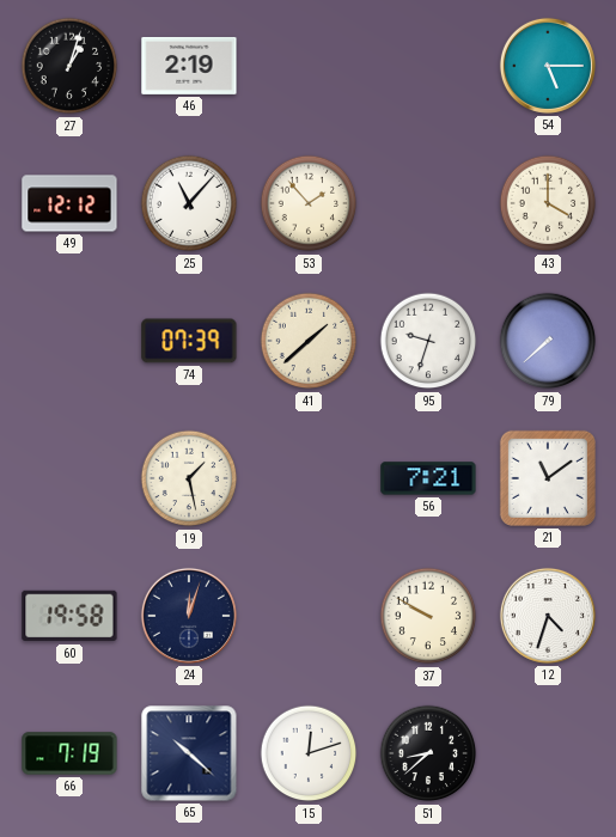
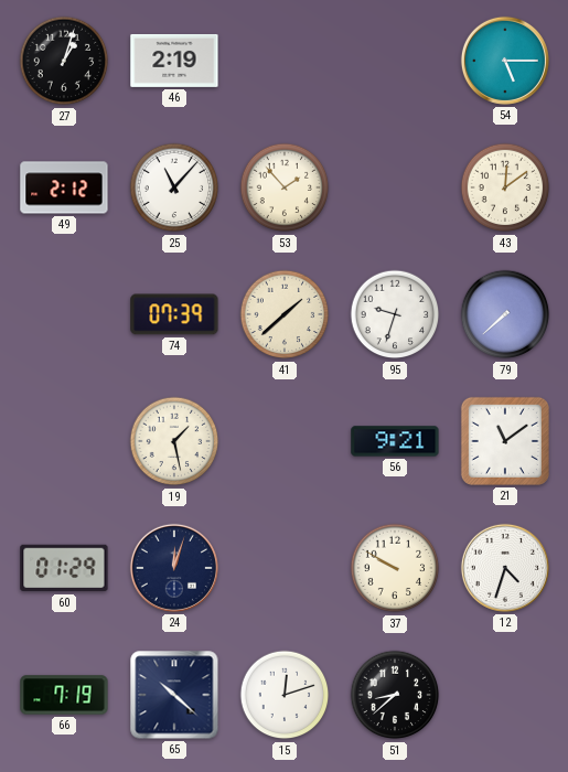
49: 12:12 -> 2:12
43: 4:00 -> 12:09
56: 7:21 -> 9:21
60: 19:58 -> 01:29
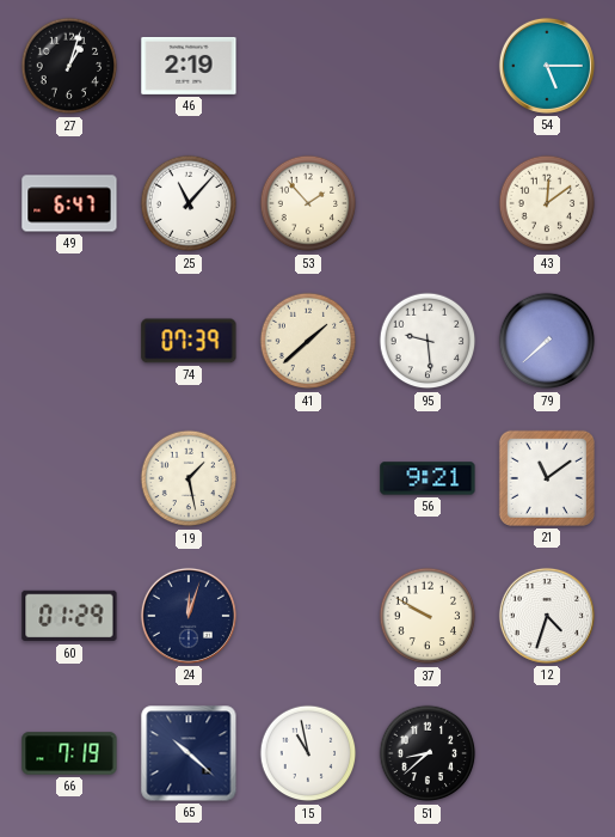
49: 2:12 -> 6:47
95: 9:33 -> 9:29
15: 12:12 -> 10:58
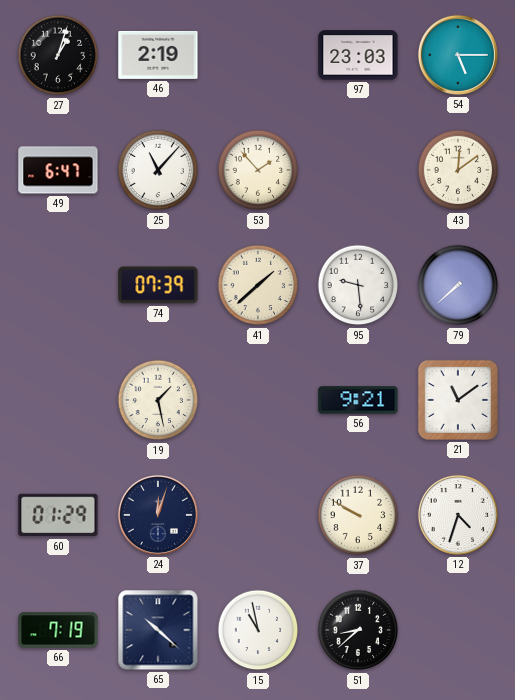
97: none -> 23:03
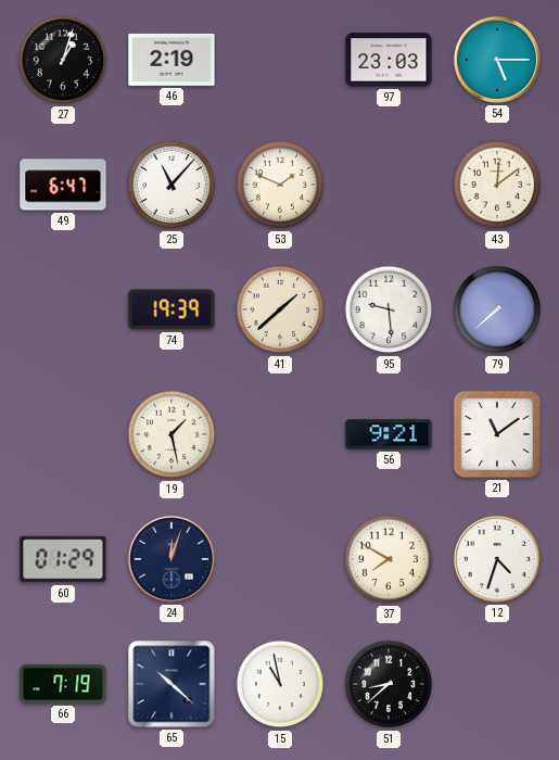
53: 1:53 -> 1:49
74: 07:39 -> 19:39
37: 9:50 -> 7:50
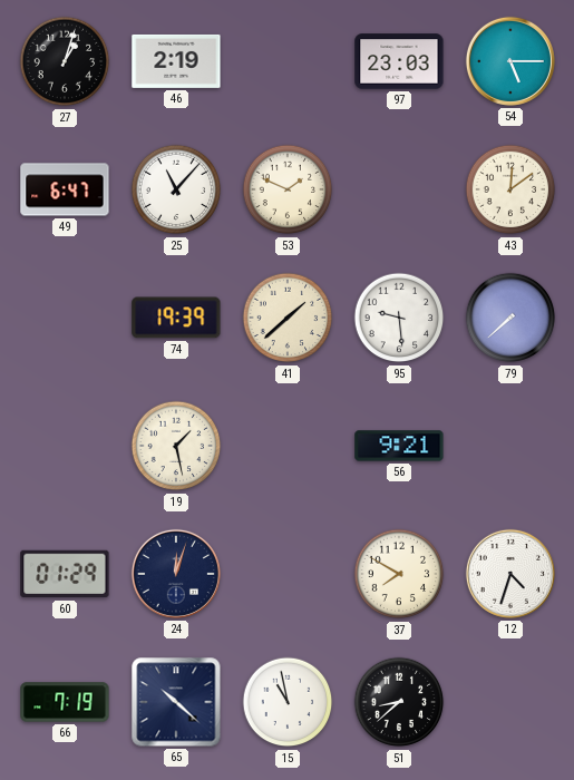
21: 11:09 -> none
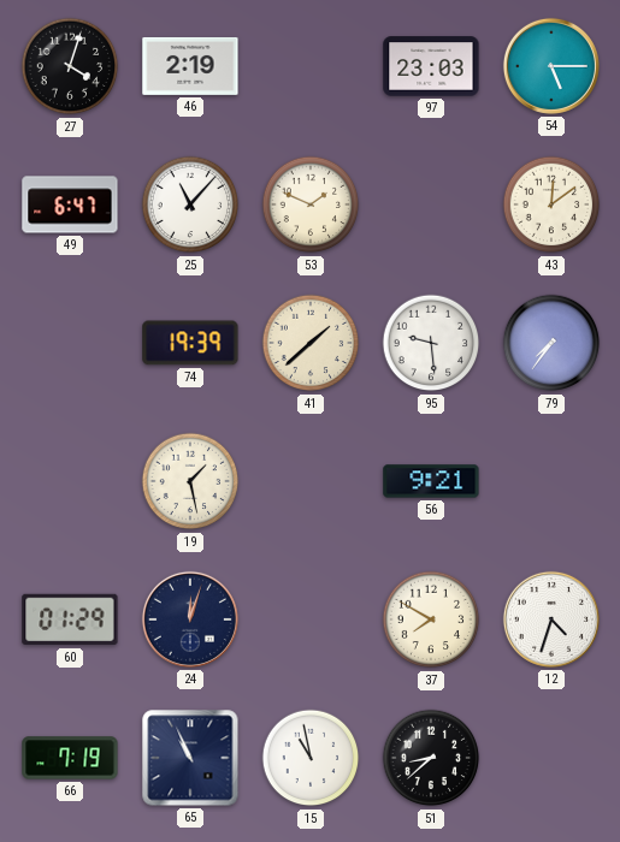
27: 1:03 -> 4:03
79: 7:38 -> 7:36
65: 10:22 -> 10:56
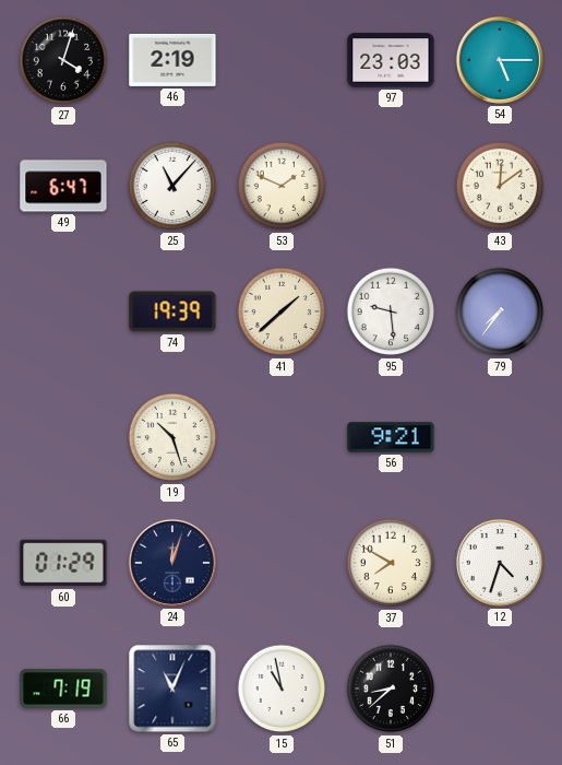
19: 1:28 -> 10:27
65: 10:56 -> 11:04
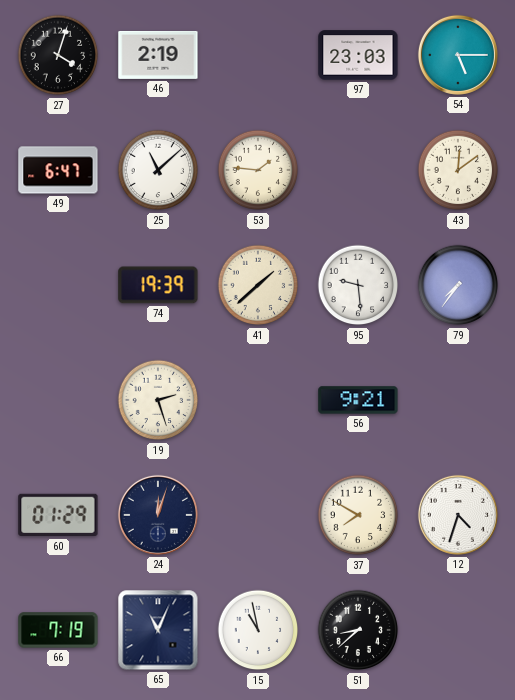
25: 11:07 -> 11:08
53: 1:49 -> 1:46
19: 10:27 -> 2:27
